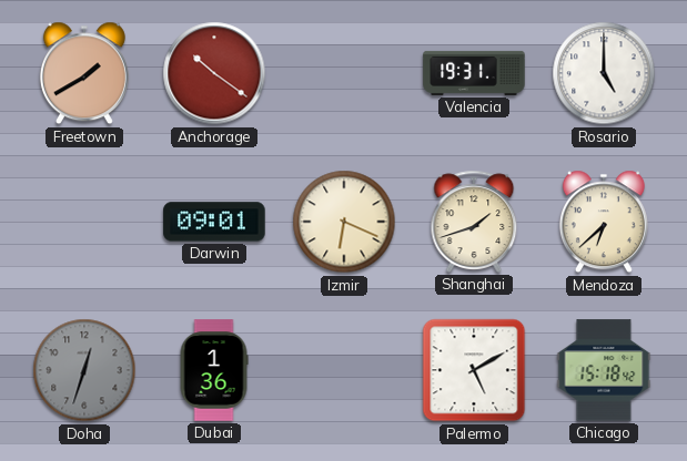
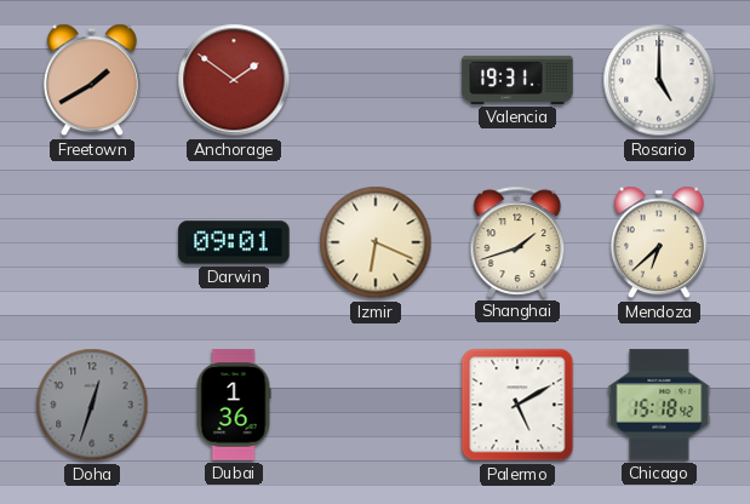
Anchorage: 10:21 -> 1:51
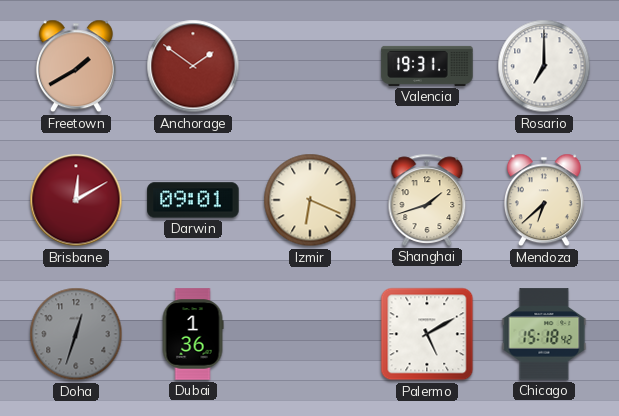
Rosario: 5:00 -> 7:00
Brisbane: none -> 12:10
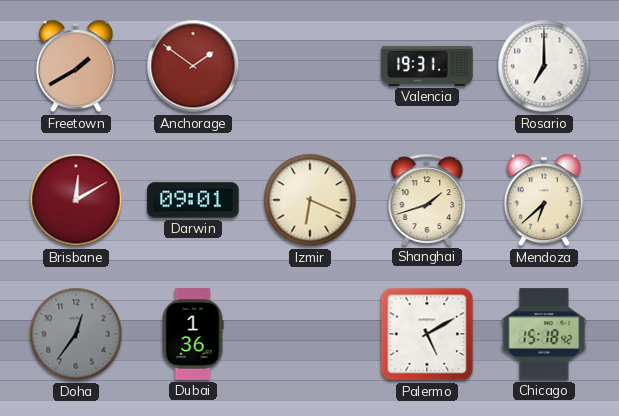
Doha: 12:33 -> 12:36
